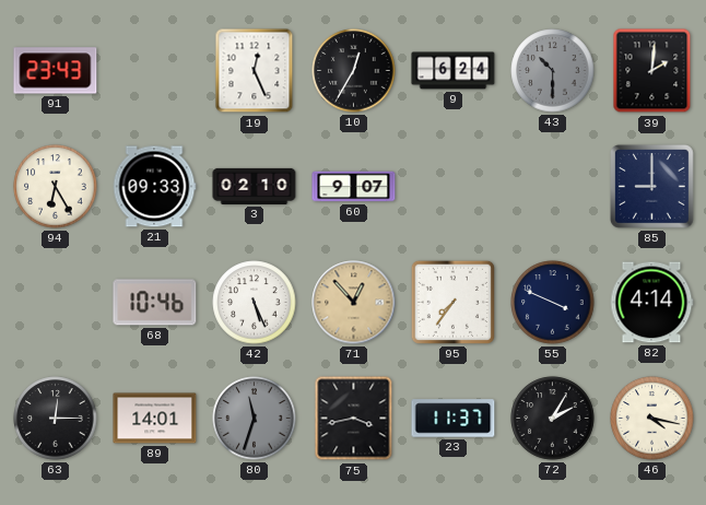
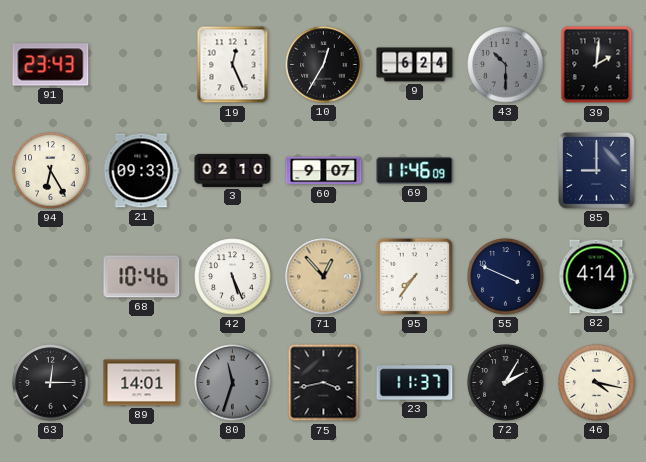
69: none -> 11:46
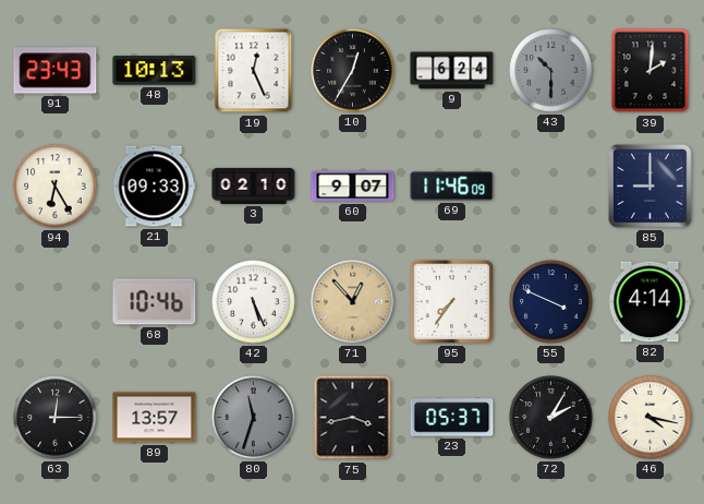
48: none -> 10:13
89: 14:01 -> 13:57
23: 11:37 -> 05:37
